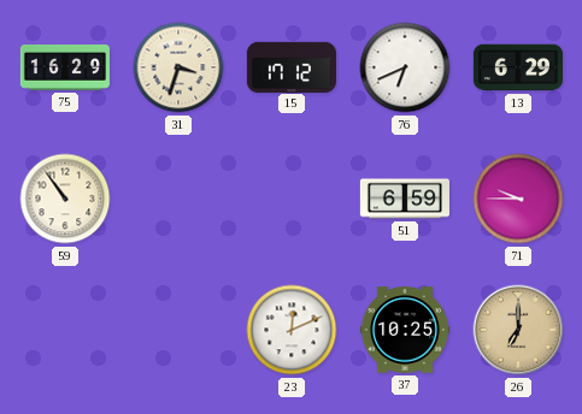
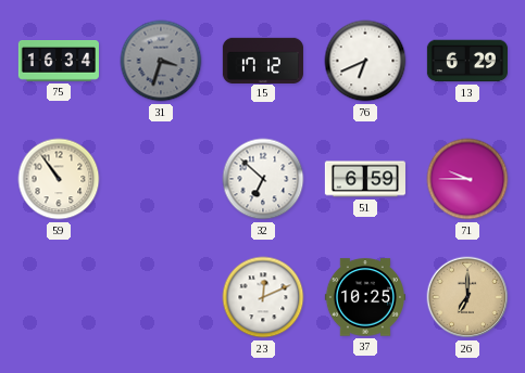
75: 16:29 -> 16:34
31 dial: cream -> grey
32: none -> 6:52
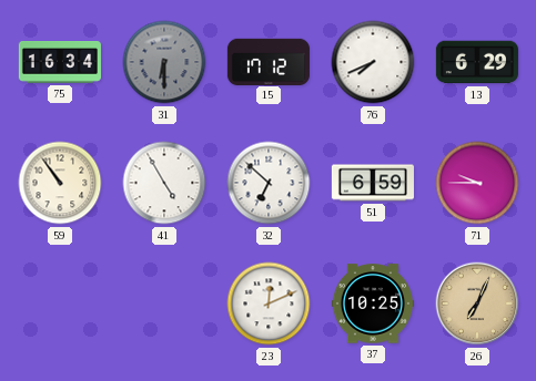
31: 3:33 -> 6:30
76: 6:41 -> 7:41
41: none -> 4:55
26: 7:00 -> 7:04
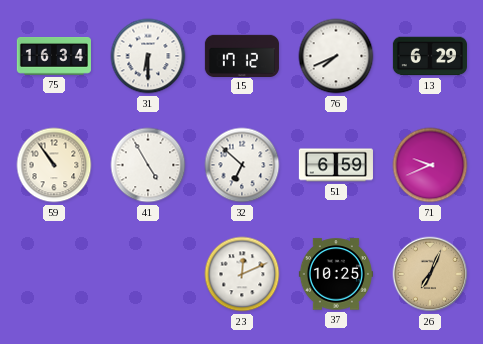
31 dial: grey -> white
71: 9:45 -> 9:41
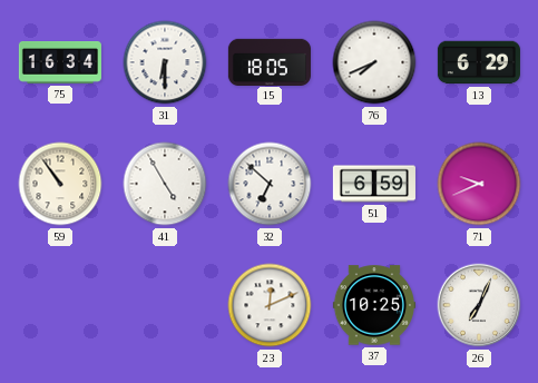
15: 17:12 -> 18:05
26 dial: champagne -> white
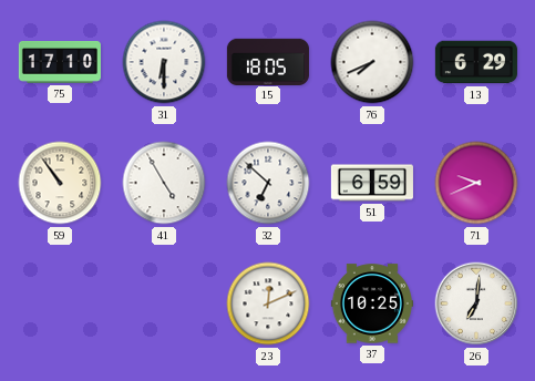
75: 16:34 -> 17:10
26: 7:04 -> 7:01
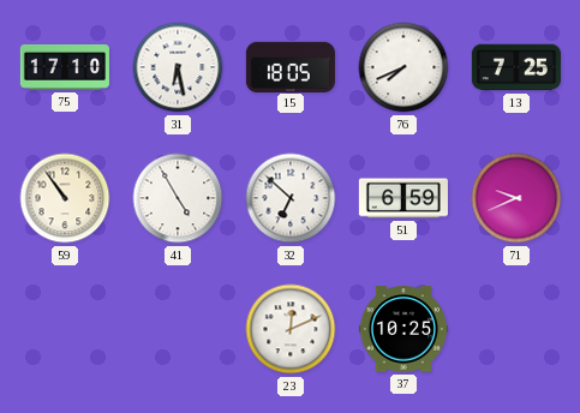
31: 6:30 -> 6:28
13: 6:29 -> 7:25
26: 7:01 -> none
